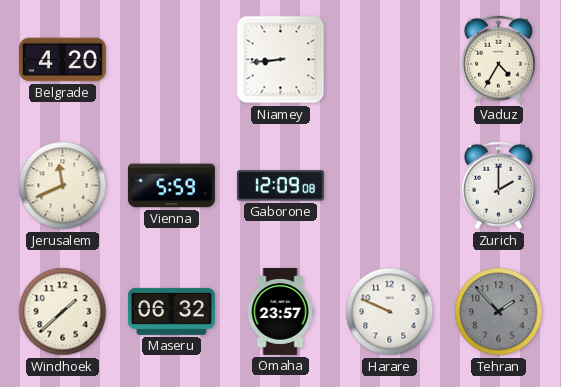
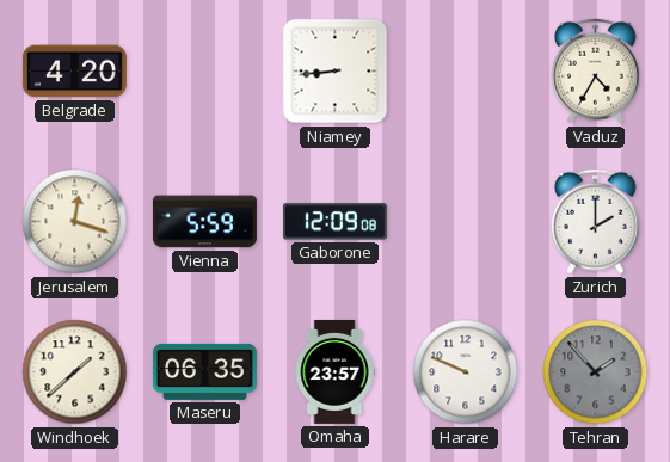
Jerusalem: 11:41 -> 12:18
Maseru: 06:32 -> 06:35
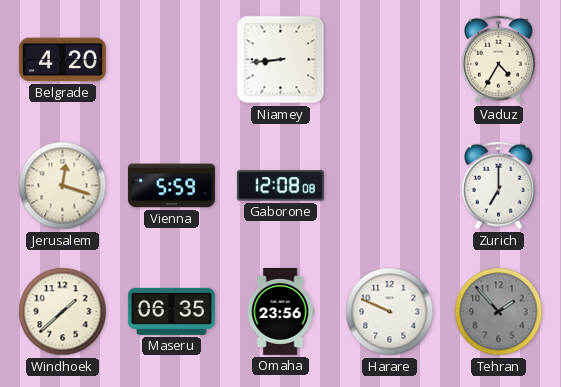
Gaborone: 12:09 -> 12:08
Zurich: 2:00 -> 7:00
Omaha: 23:57 -> 23:56
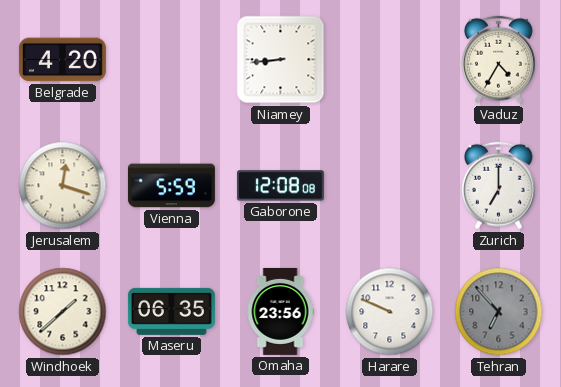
Tehran: 1:53 -> 6:53
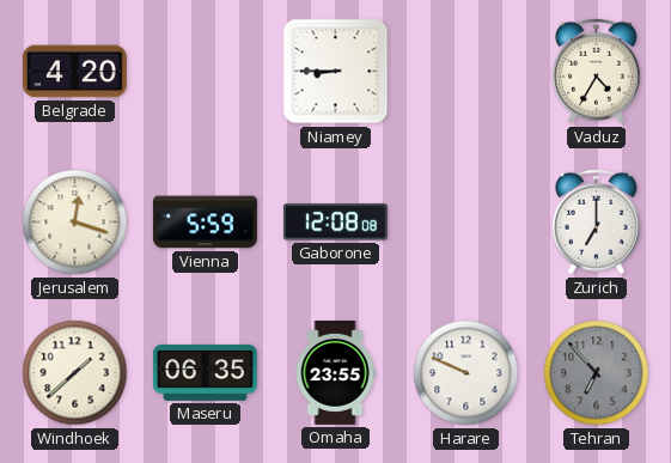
Niamey: 8:44 -> 8:45
Omaha: 23:56 -> 23:55
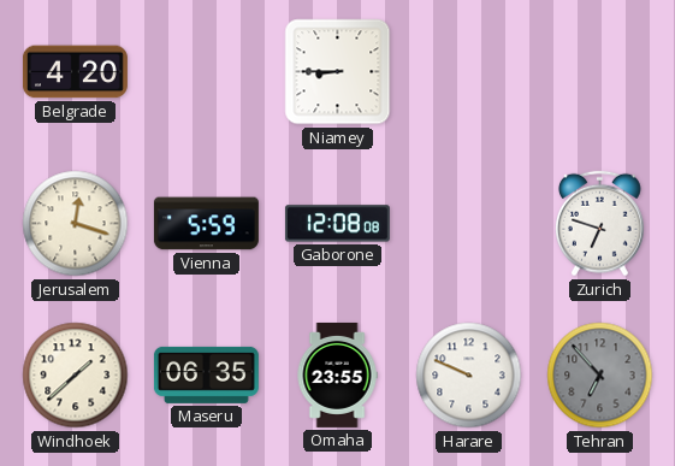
Vaduz: 4:35 -> none
Zurich: 7:00 -> 6:48
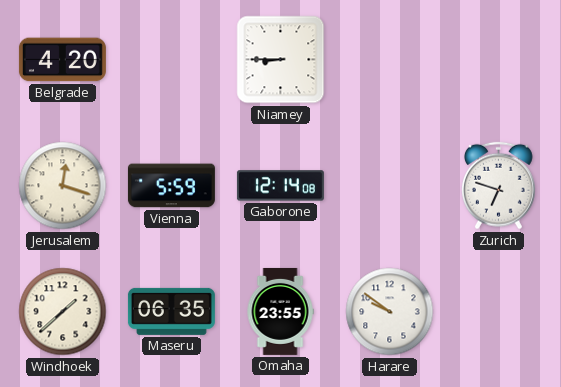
Gaborone: 12:08 -> 12:14
Harare: 9:49 -> 9:51
Tehran: 6:53 -> none
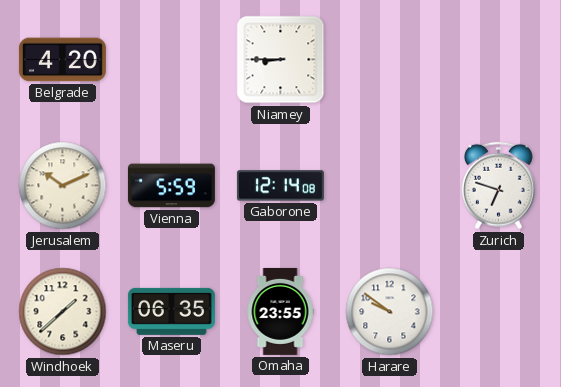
Jerusalem: 12:18 -> 10:11
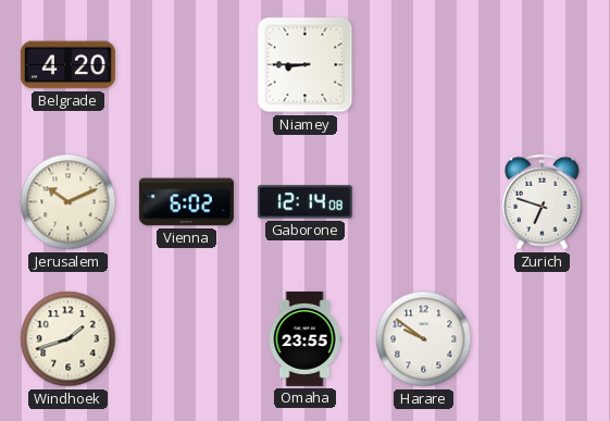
Vienna: 5:59 -> 6:02
Windhoek: 1:38 -> 1:42
Maseru: 06:35 -> none
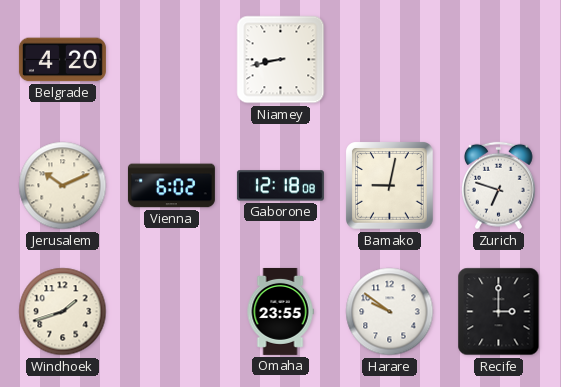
Niamey: 8:45 -> 8:43
Gaborone: 12:14 -> 12:18
Bamako: none -> 9:02
Recife: none -> 3:00
